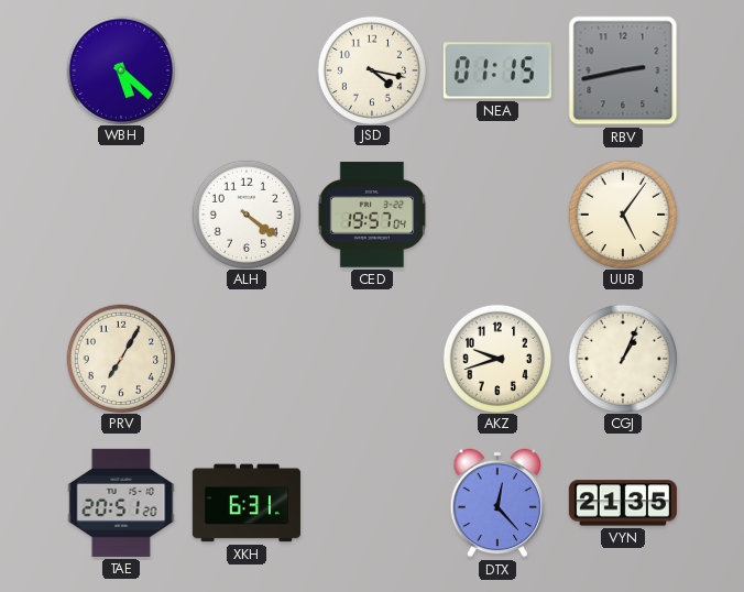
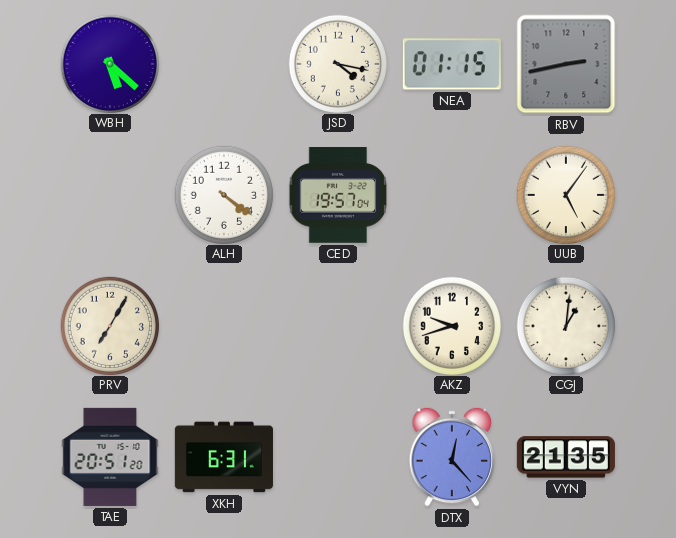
CGJ: 1:04 -> 1:01
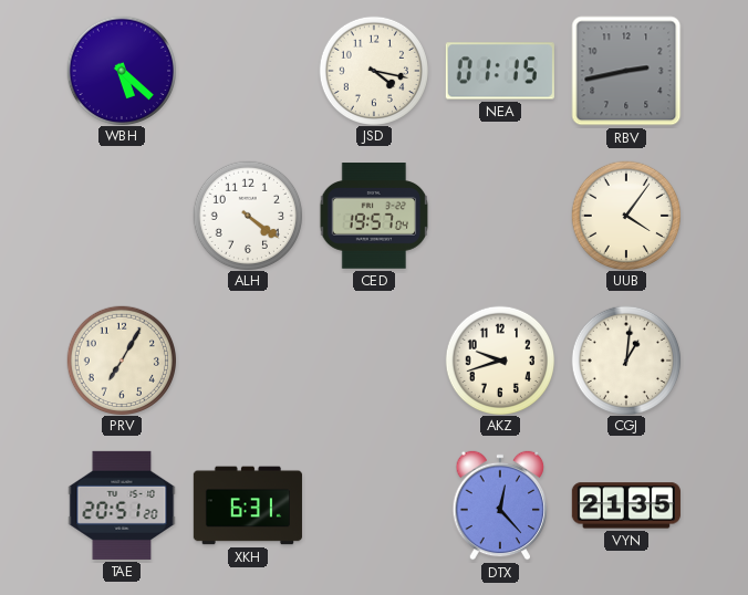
UUB: 5:06 -> 4:06
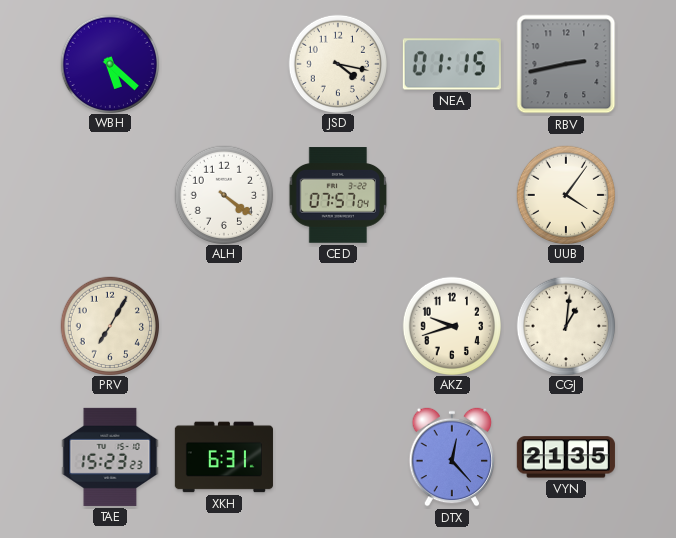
CED: 19:57 -> 07:57
TAE: 20:51 -> 15:23
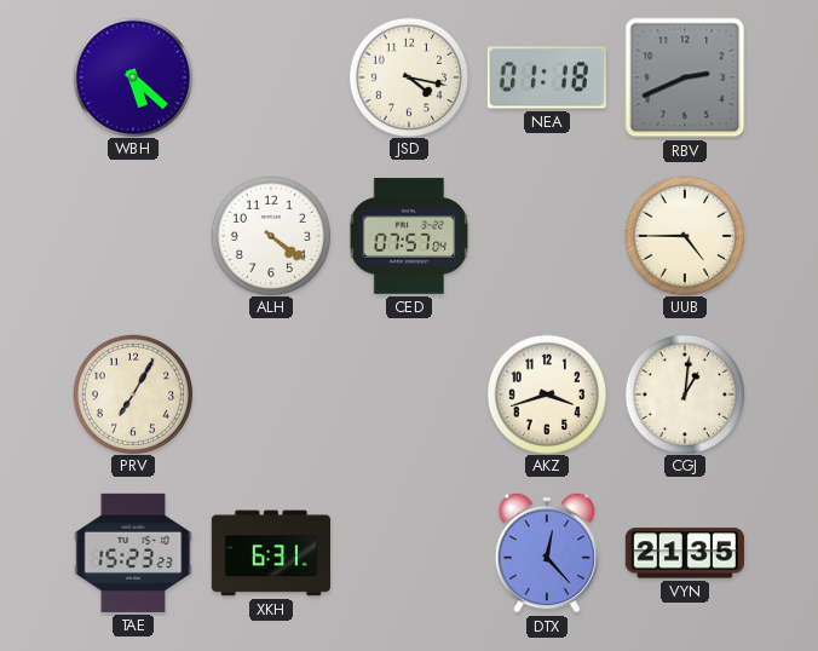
NEA: 01:15 -> 01:18
RBV: 2:43 -> 2:41
UUB: 4:06 -> 4:45
AKZ: 9:42 -> 3:42
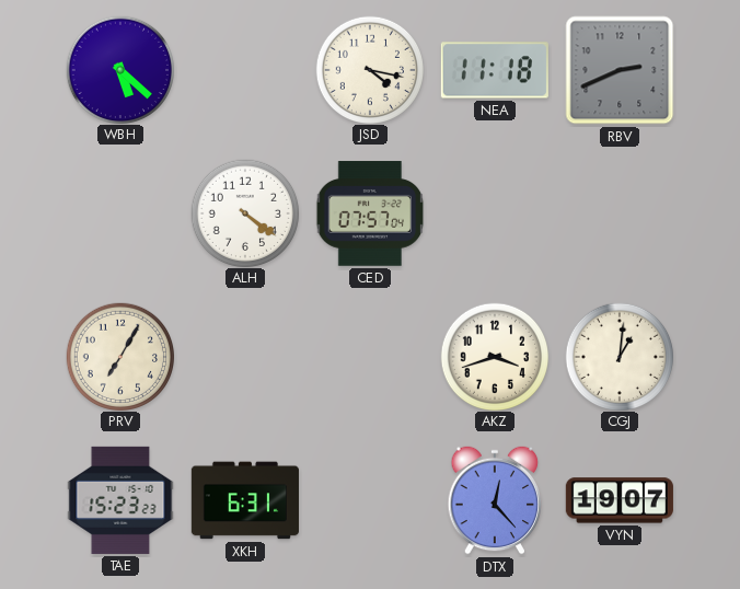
NEA: 01:18 -> 11:18
UUB: 4:45 -> none
VYN: 21:35 -> 19:07
